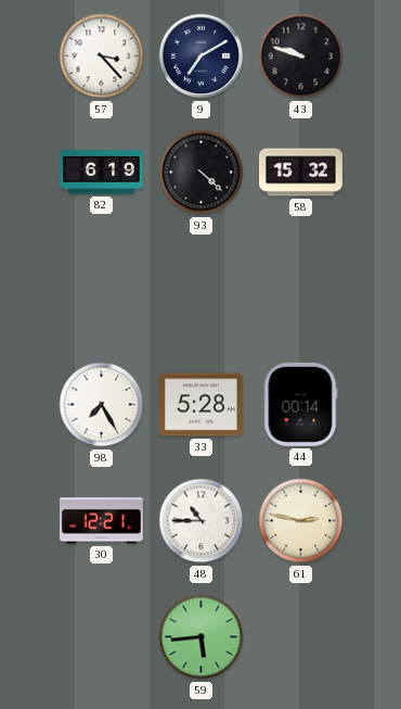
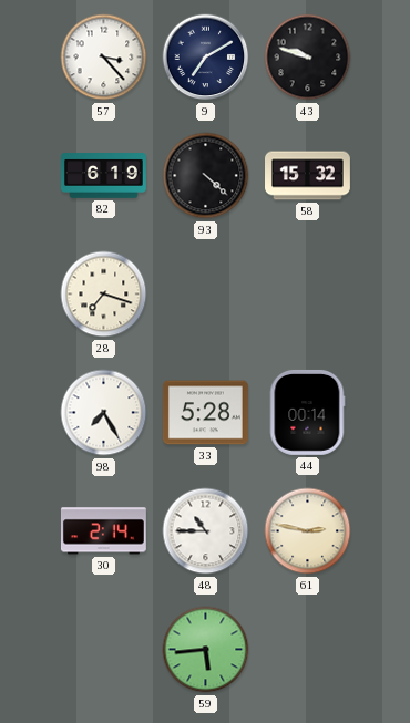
28: none -> 7:18
30: 12:21 -> 2:14
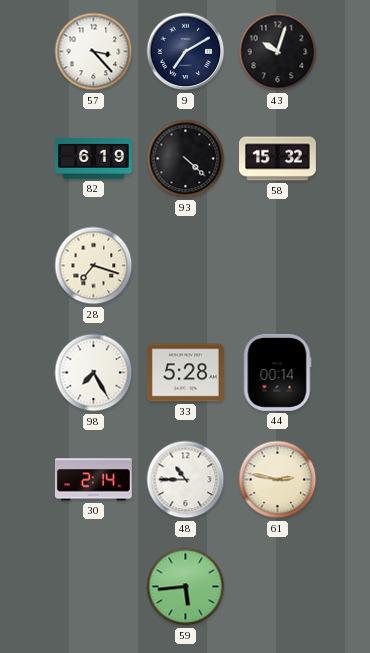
43: 9:48 -> 10:03
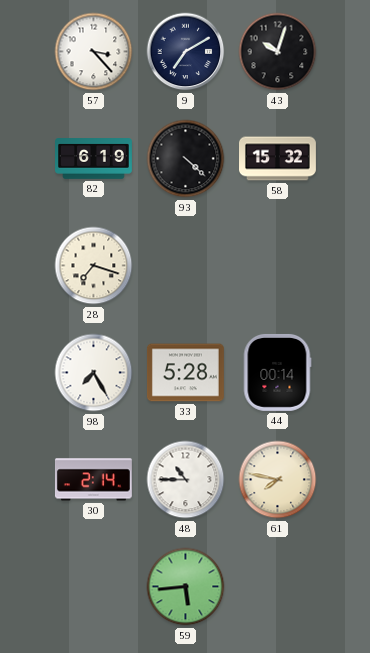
61: 2:47 -> 7:47
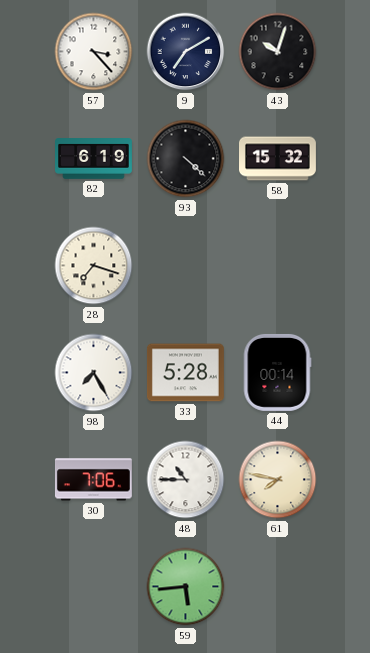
30: 2:14 -> 7:06
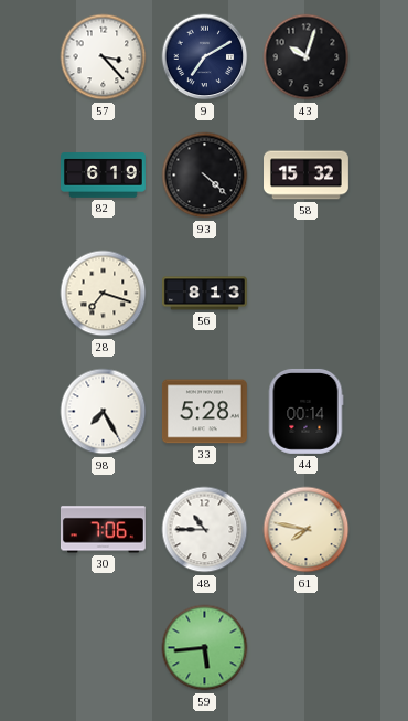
56: none -> 8:13
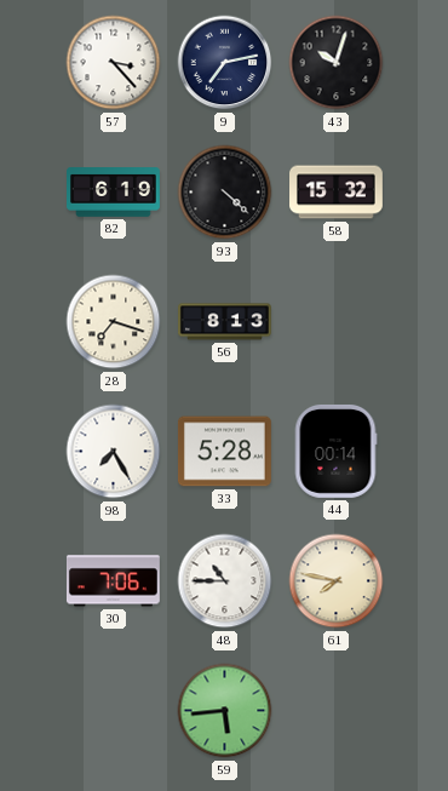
9: 7:10 -> 7:13
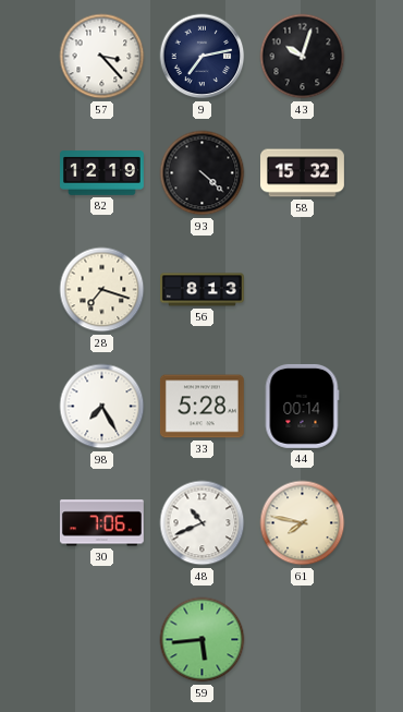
82: 6:19 -> 12:19
48: 10:45 -> 10:41
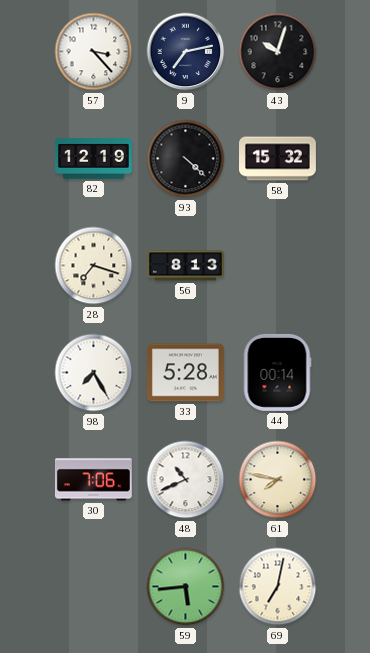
69: none -> 7:02
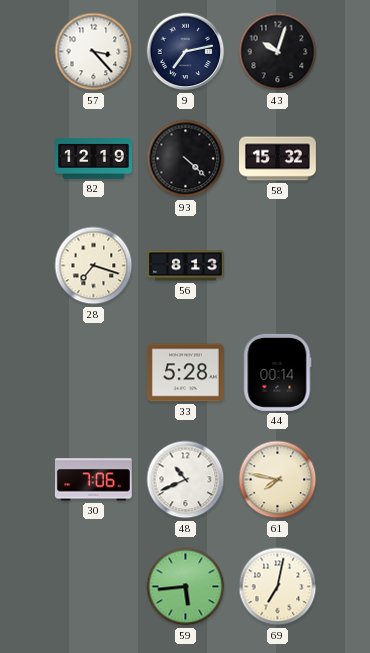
98: 7:25 -> none
